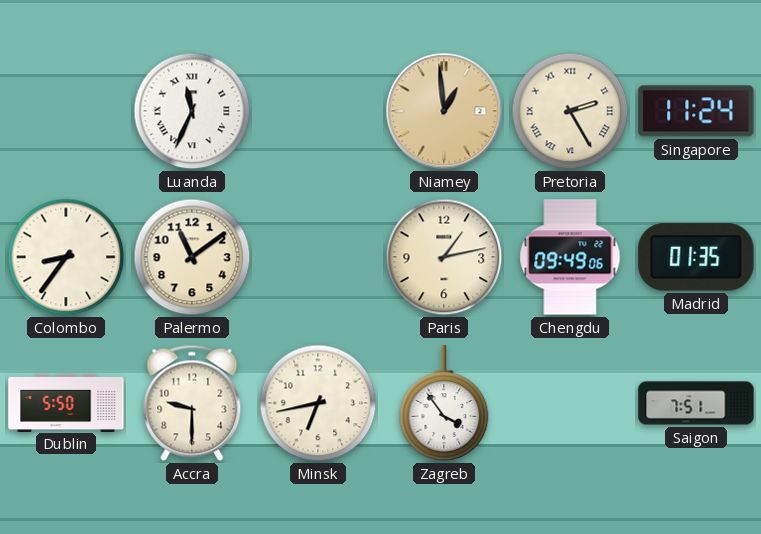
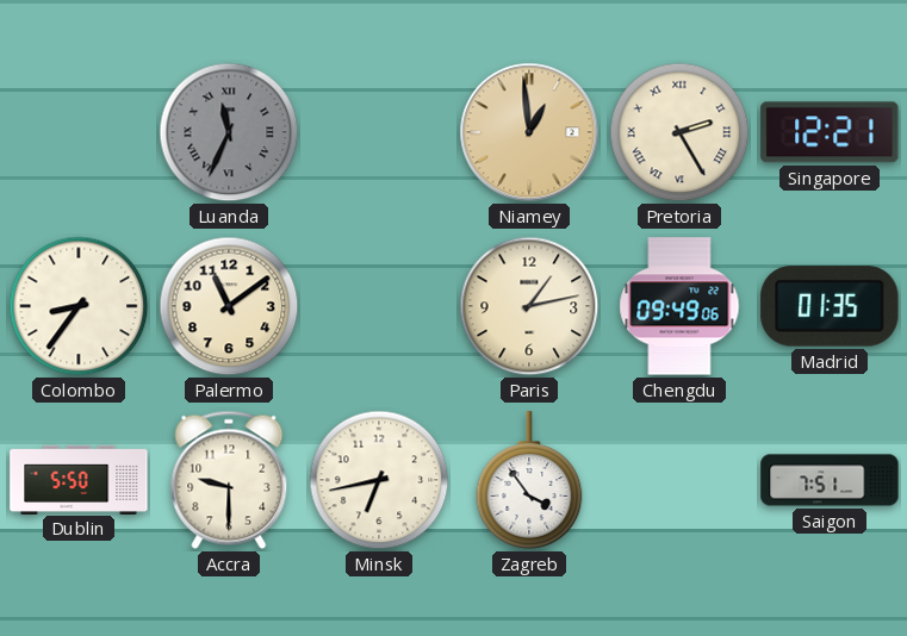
Luanda dial: white -> grey
Singapore: 11:24 -> 12:21
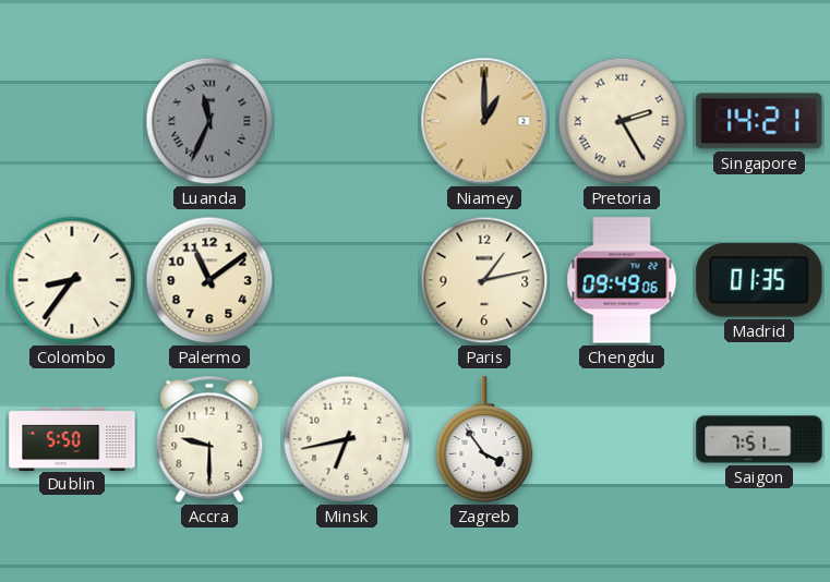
Niamey: 12:59 -> 1:00
Singapore: 12:21 -> 14:21
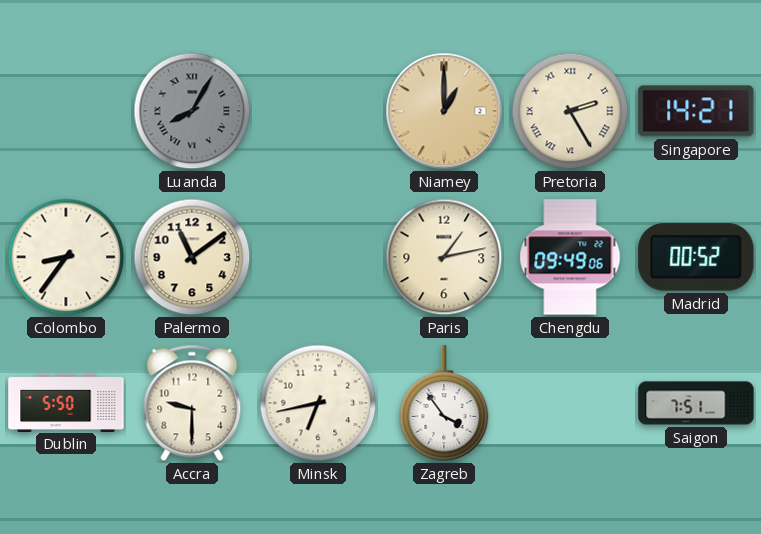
Luanda: 11:34 -> 8:05
Madrid: 01:35 -> 00:52
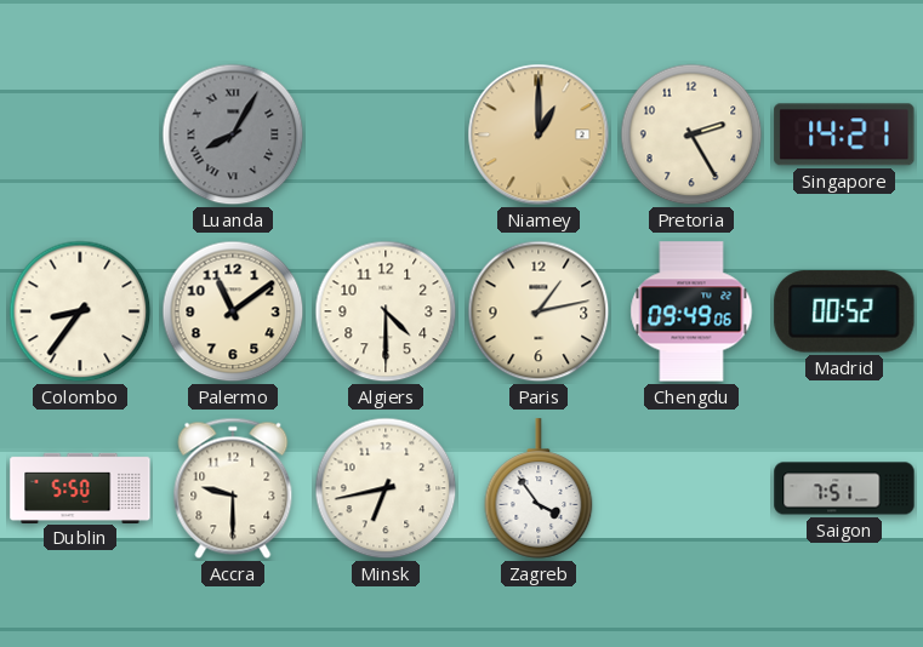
Pretoria numerals: Roman -> Arabic
Algiers: none -> 4:30
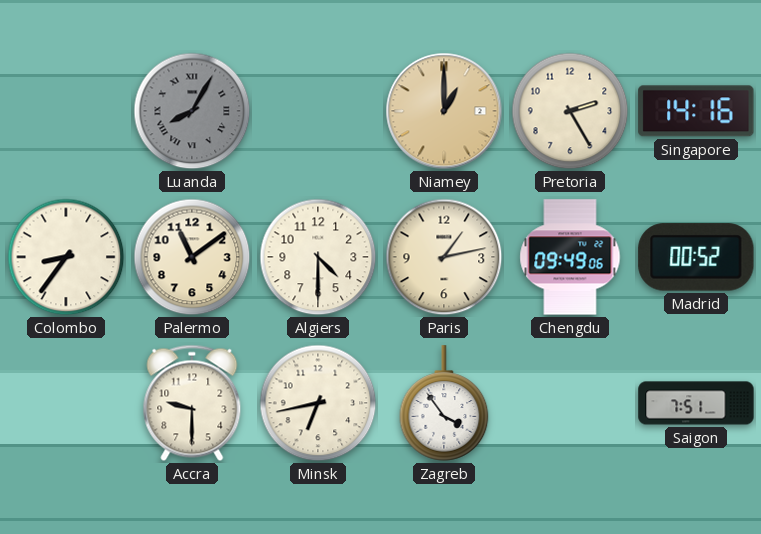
Singapore: 14:21 -> 14:16
Dublin: 5:50 -> none
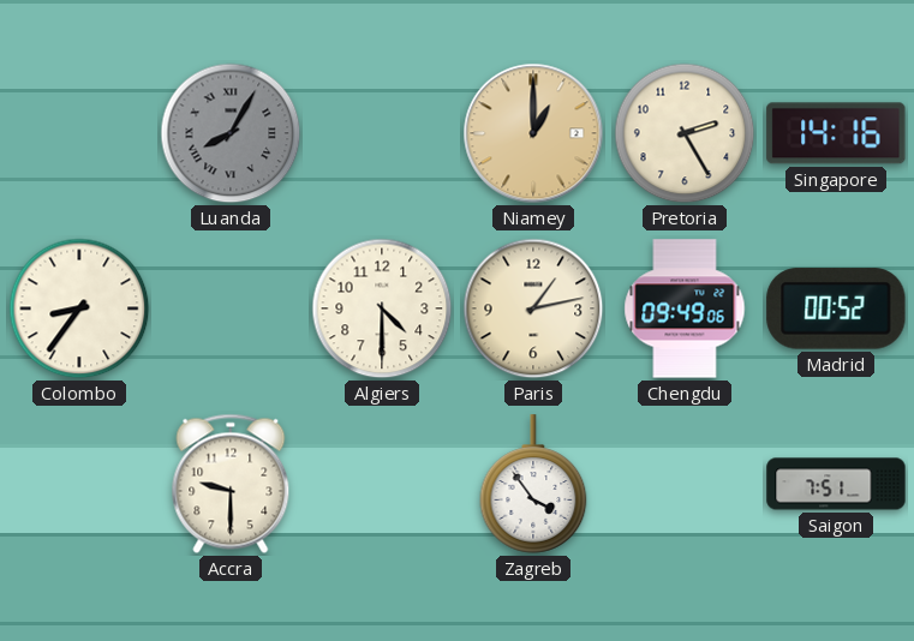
Palermo: 11:09 -> none
Minsk: 6:43 -> none
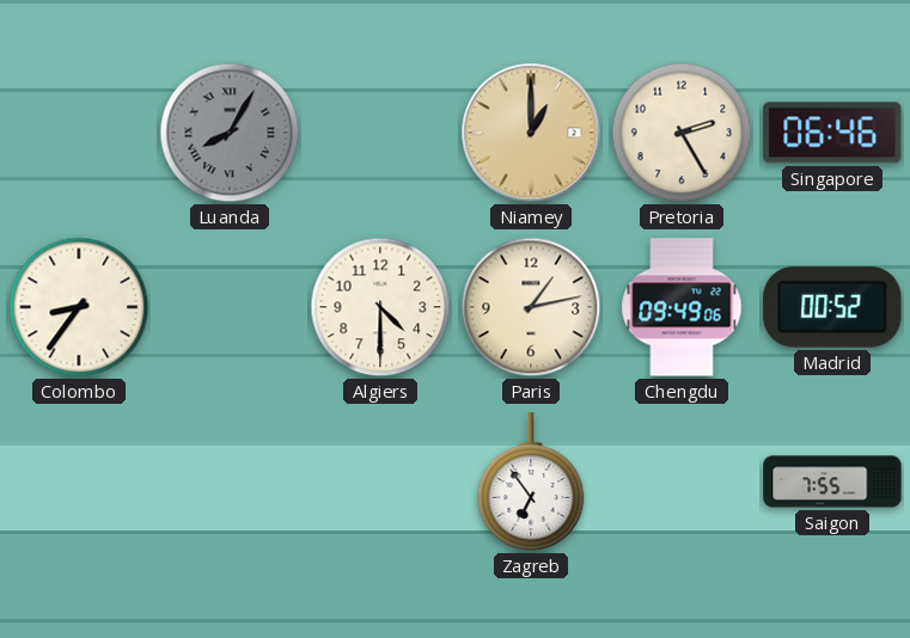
Singapore: 14:16 -> 06:46
Accra: 9:30 -> none
Zagreb: 3:54 -> 6:54
Saigon: 7:51 -> 7:55
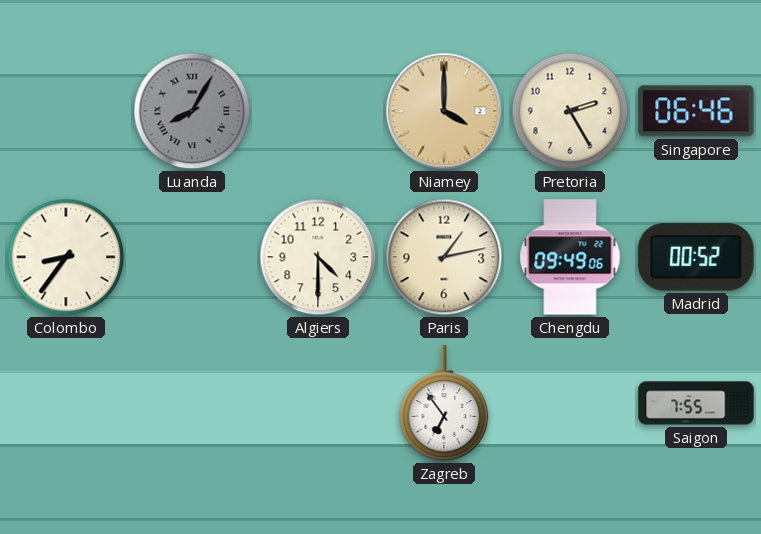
Niamey: 1:00 -> 4:00
